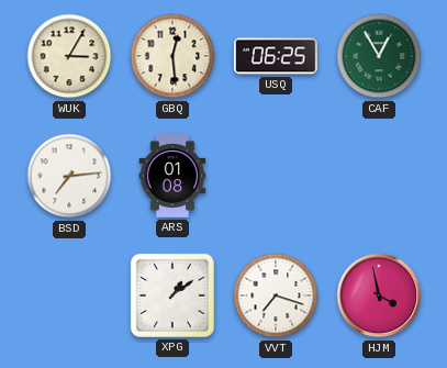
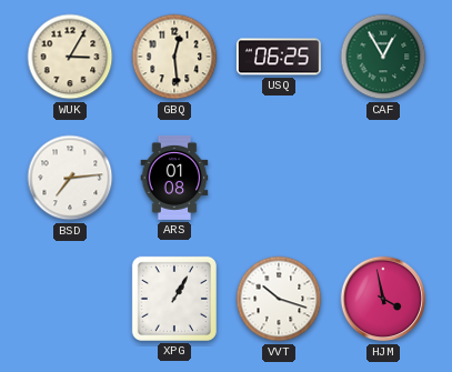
XPG: 1:09 -> 1:05
VVT: 7:18 -> 10:18
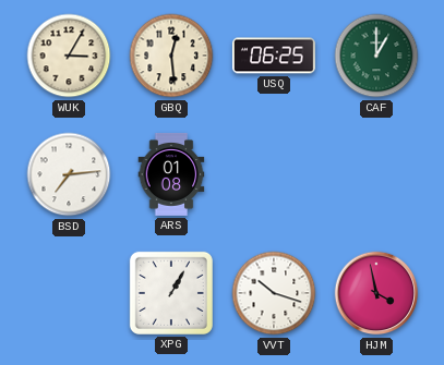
CAF: 12:55 -> 1:00
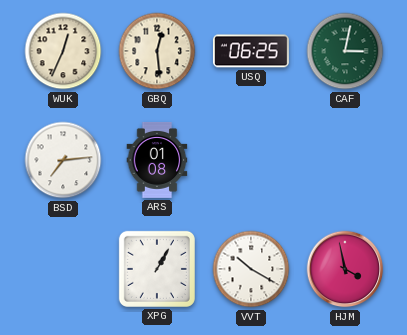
WUK: 3:05 -> 12:34
CAF: 1:00 -> 3:02
VVT: 10:18 -> 10:20
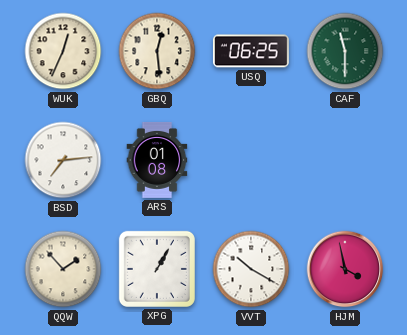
CAF: 3:02 -> 11:30
QQW: none -> 1:53
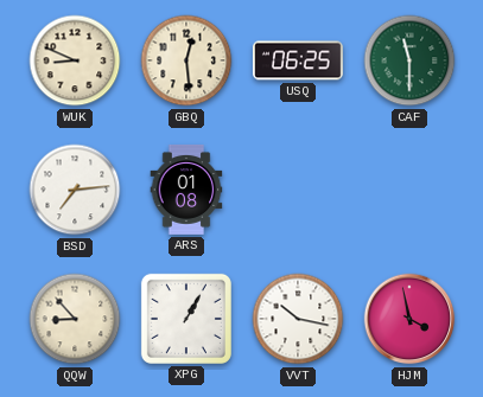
WUK: 12:34 -> 8:49
QQW: 1:53 -> 8:53
VVT: 10:20 -> 10:17
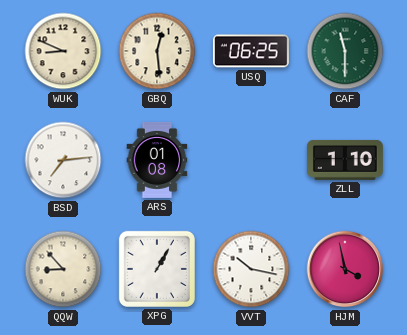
ZLL: none -> 1:10
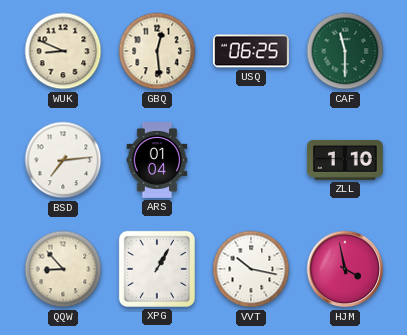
ARS: 01:08 -> 01:04
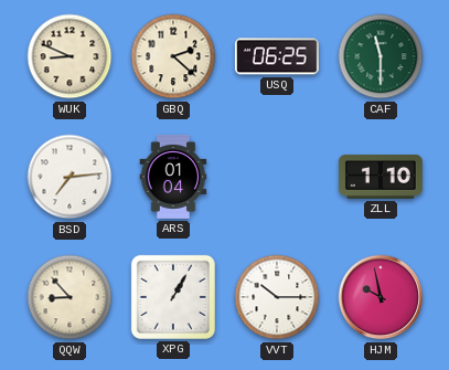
GBQ: 12:29 -> 2:22
VVT: 10:17 -> 10:15
HJM: 3:58 -> 9:58
